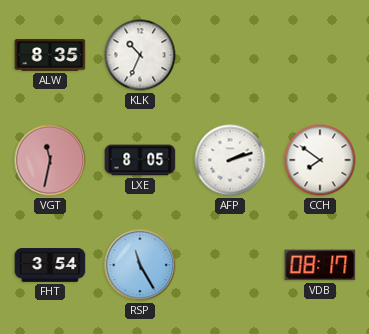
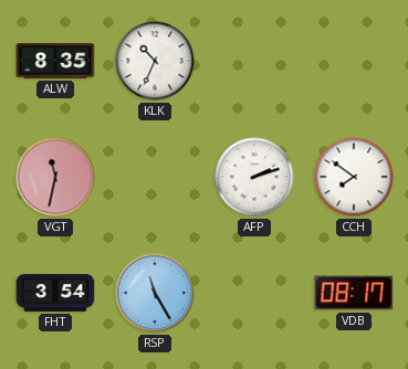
LXE: 8:05 -> none
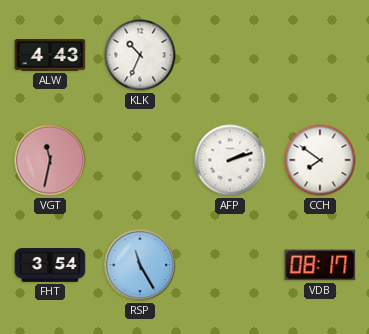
ALW: 8:35 -> 4:43
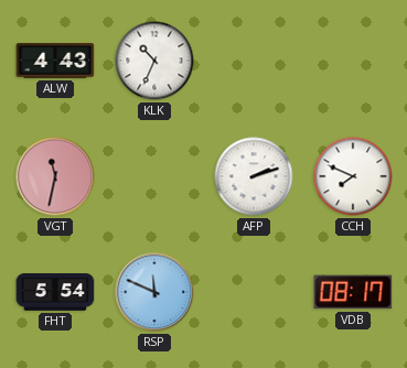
CCH: 7:51 -> 7:49
FHT: 3:54 -> 5:54
RSP: 11:25 -> 11:49
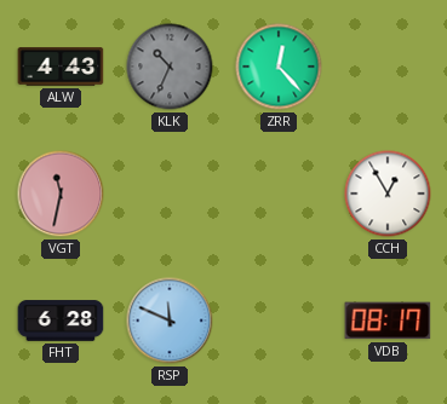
KLK dial: white -> grey
ZRR: none -> 12:23
AFP: 2:12 -> none
CCH: 7:49 -> 12:55
FHT: 5:54 -> 6:28
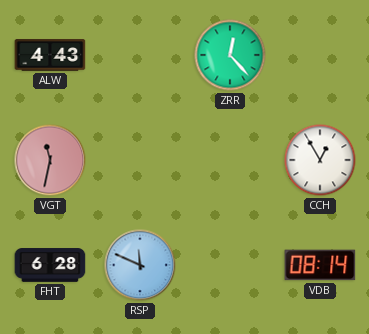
KLK: 10:34 -> none
VDB: 08:17 -> 08:14
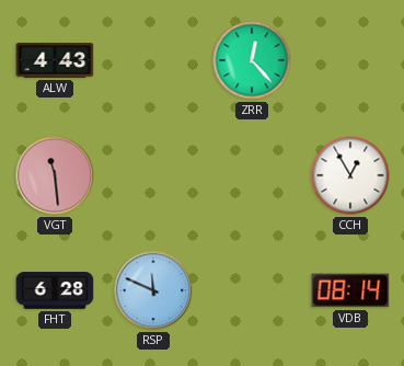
VGT: 11:32 -> 11:29
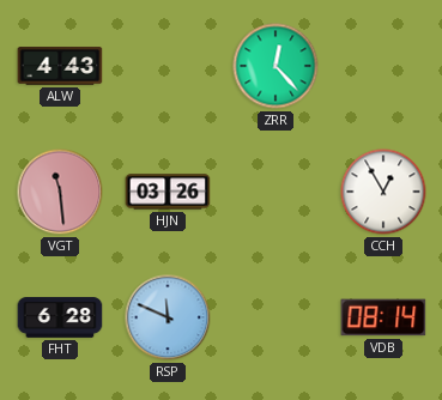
HJN: none -> 03:26
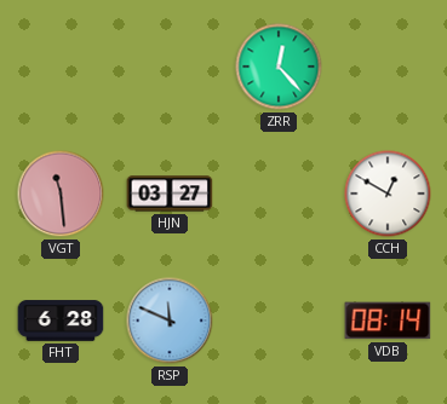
ALW: 4:43 -> none
HJN: 03:26 -> 03:27
CCH: 12:55 -> 12:50
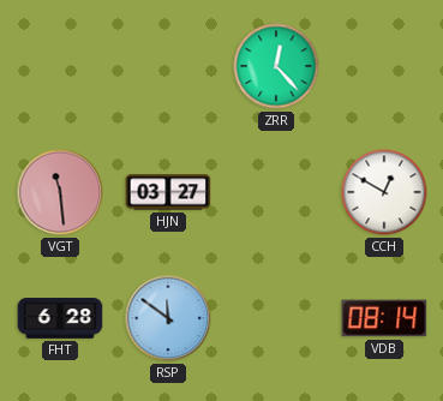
RSP: 11:49 -> 11:51
